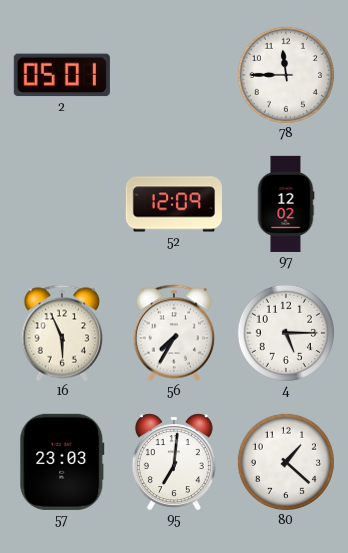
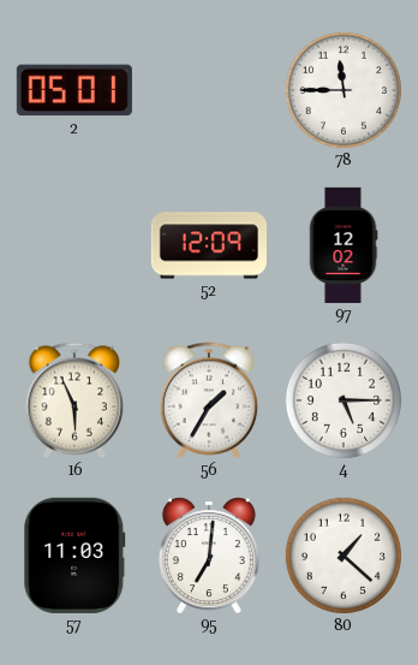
56: 7:35 -> 1:35
57: 23:03 -> 11:03
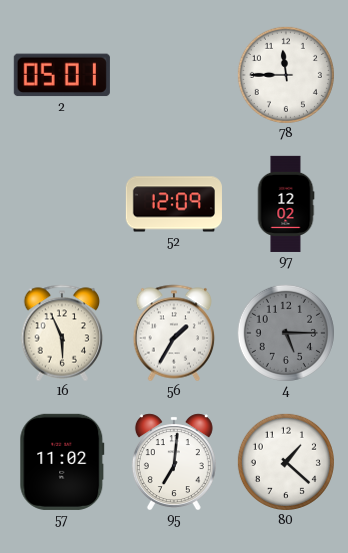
4 dial: white -> grey
57: 11:03 -> 11:02
